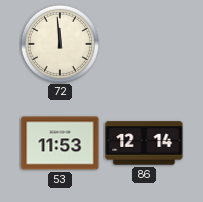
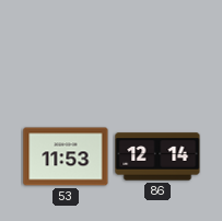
72: 11:59 -> none
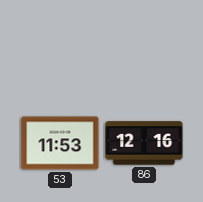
86: 12:14 -> 12:16
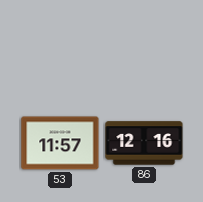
53: 11:53 -> 11:57
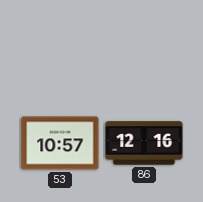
53: 11:57 -> 10:57
